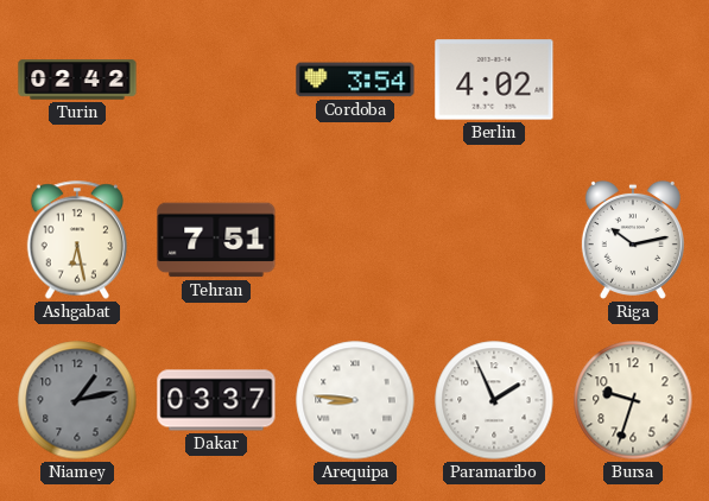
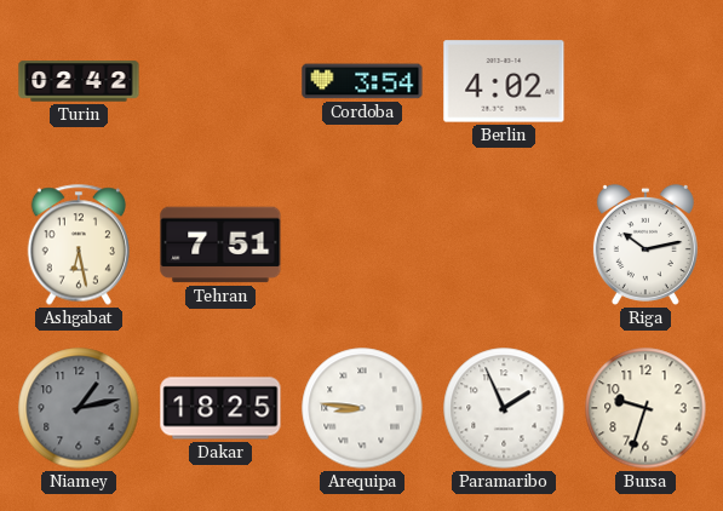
Dakar: 03:37 -> 18:25
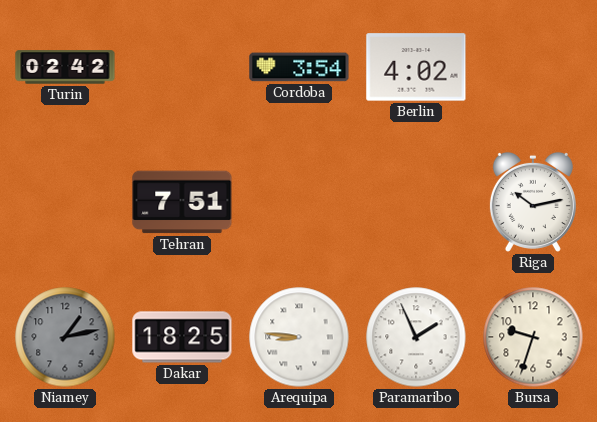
Ashgabat: 6:28 -> none
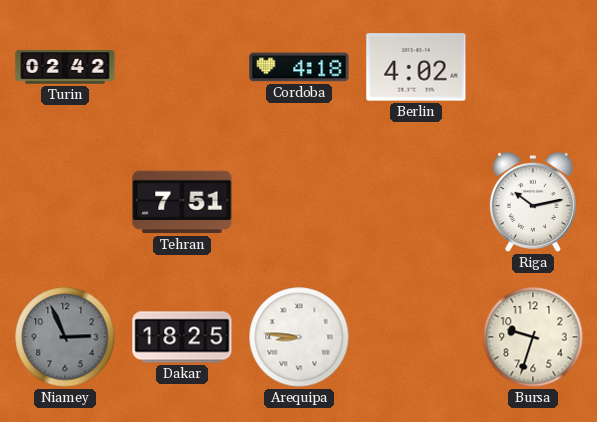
Cordoba: 3:54 -> 4:18
Niamey: 1:13 -> 2:56
Paramaribo: 1:56 -> none
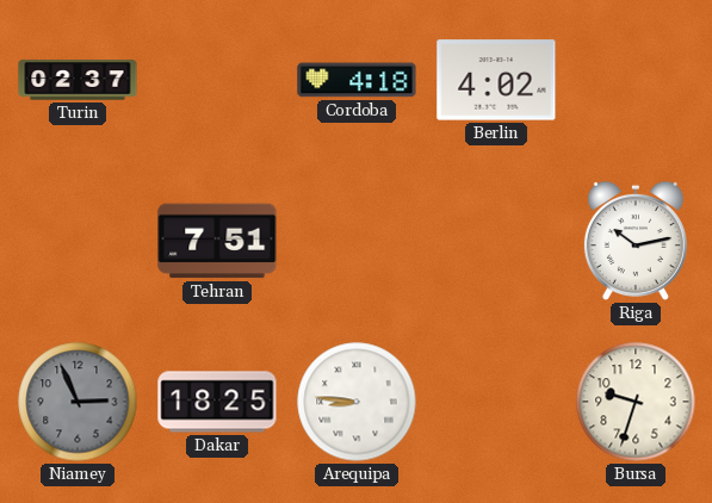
Turin: 02:42 -> 02:37
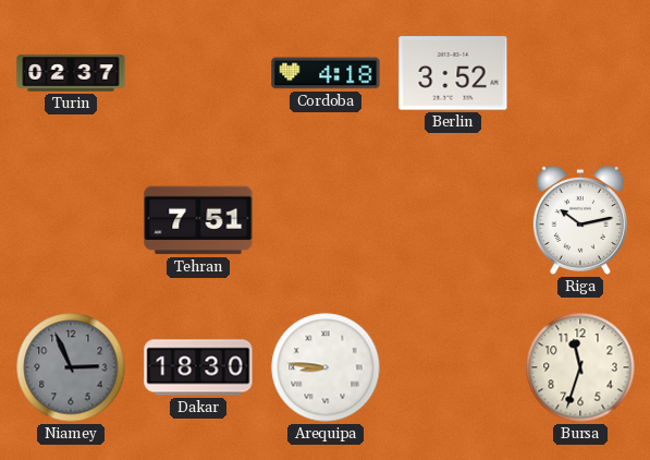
Berlin: 4:02 -> 3:52
Dakar: 18:25 -> 18:30
Bursa: 9:33 -> 11:33
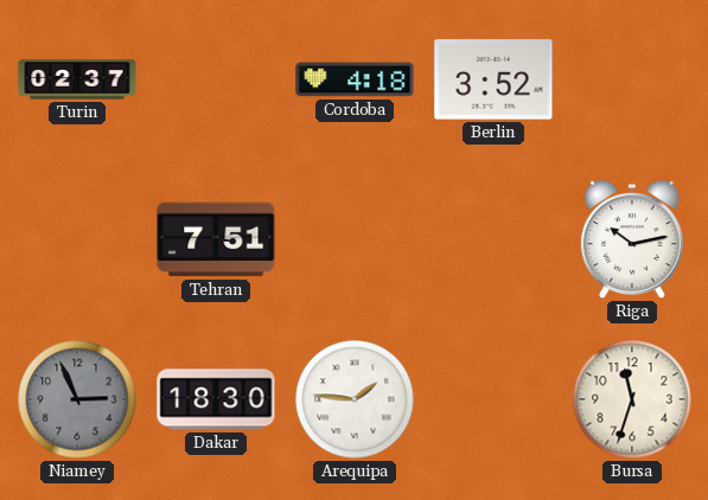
Arequipa: 8:46 -> 1:46
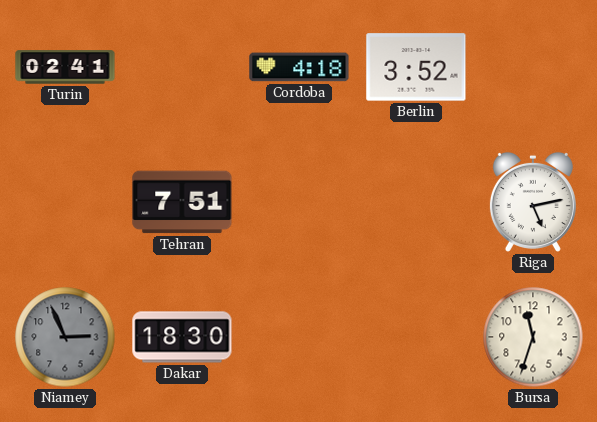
Turin: 02:37 -> 02:41
Riga: 10:13 -> 5:13
Arequipa: 1:46 -> none
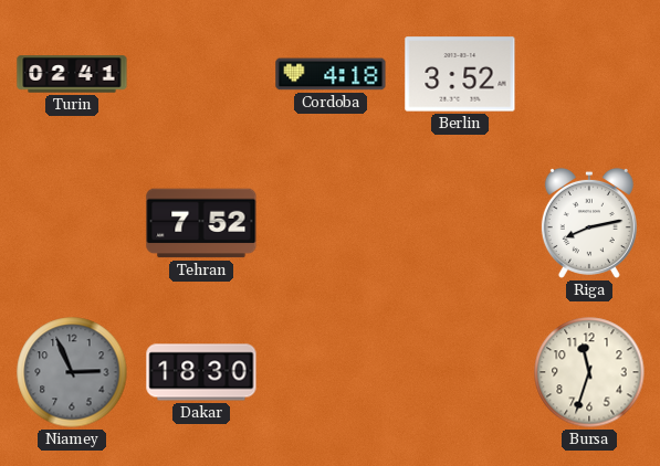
Tehran: 7:51 -> 7:52
Riga: 5:13 -> 8:13
